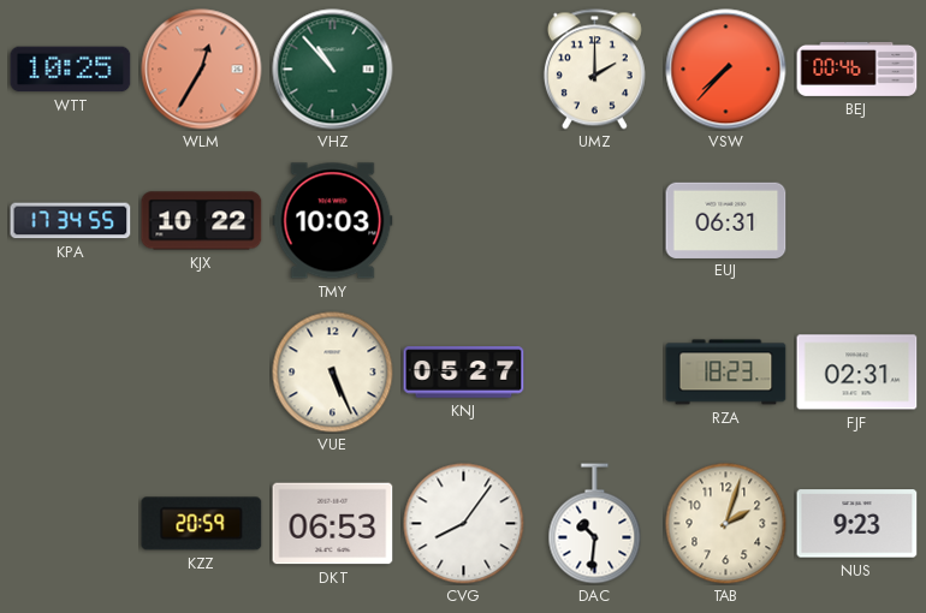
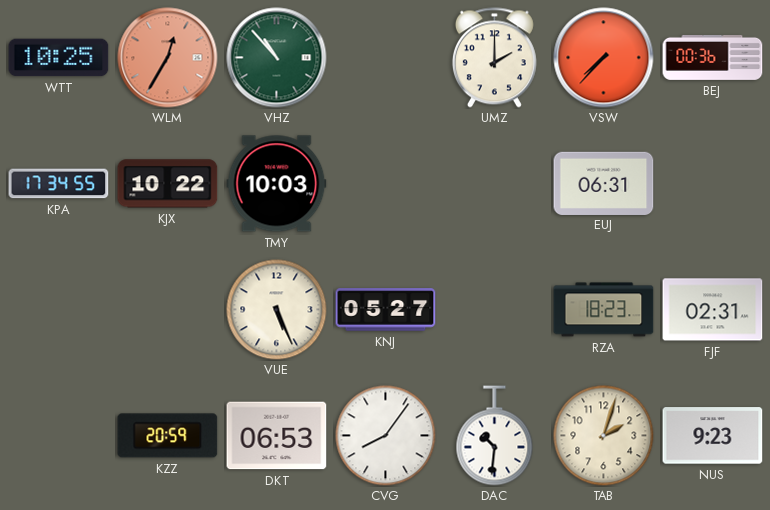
BEJ: 00:46 -> 00:36
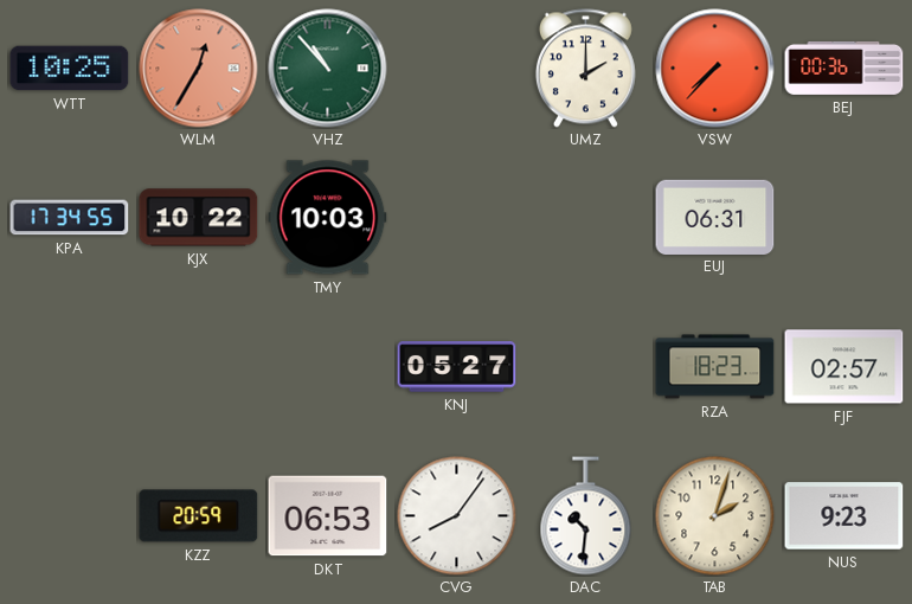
VUE: 5:26 -> none
FJF: 02:31 -> 02:57
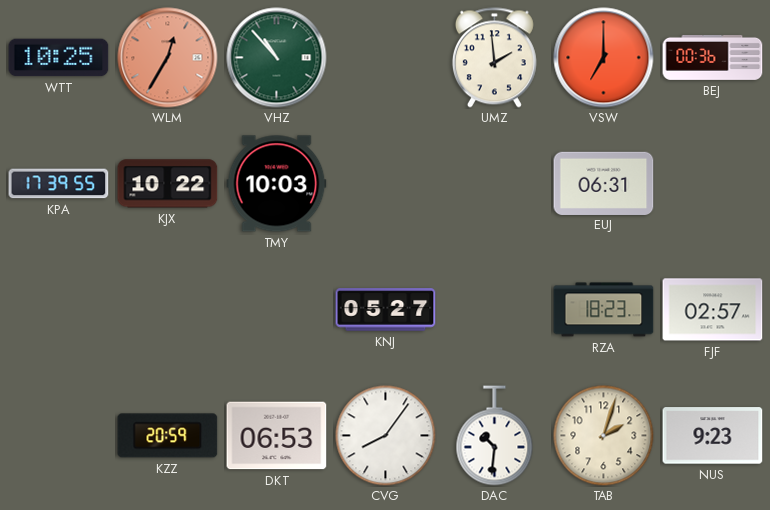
UMZ: 2:00 -> 1:59
VSW: 7:37 -> 7:00
KPA: 17:34 -> 17:39
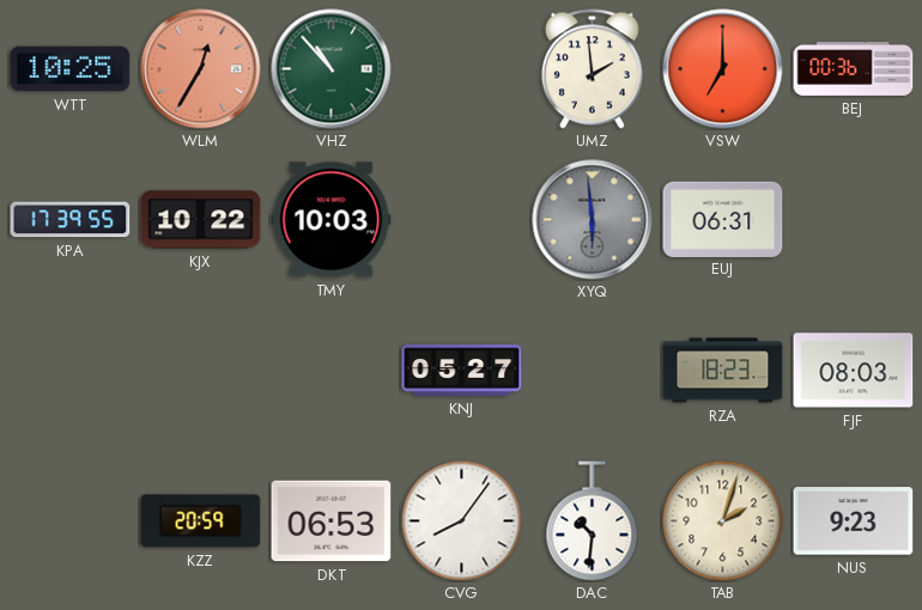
XYQ: none -> 5:59
FJF: 02:57 -> 08:03
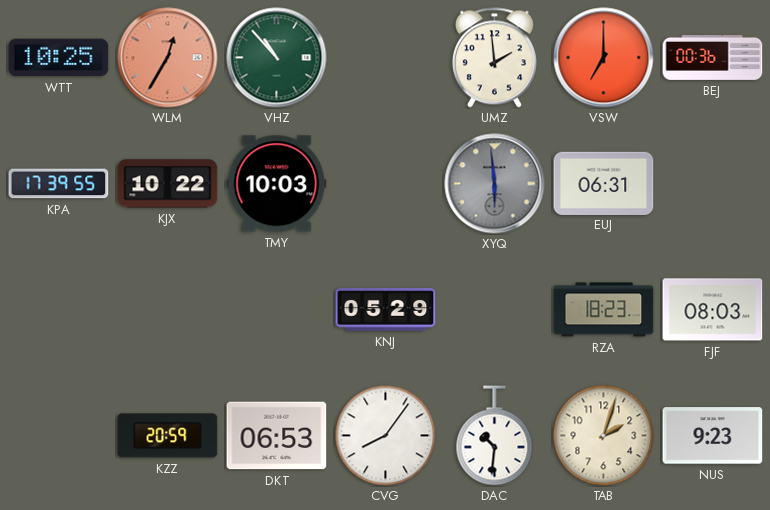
KNJ: 05:27 -> 05:29
